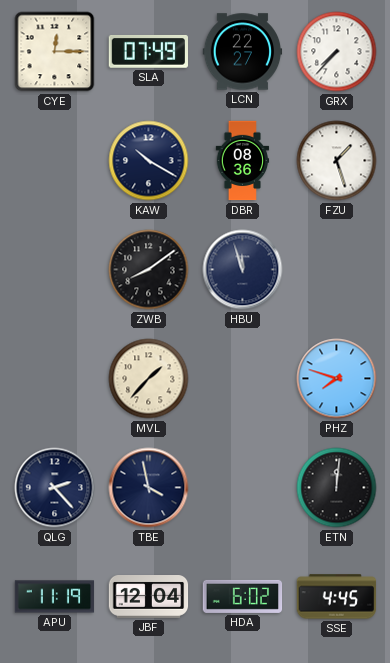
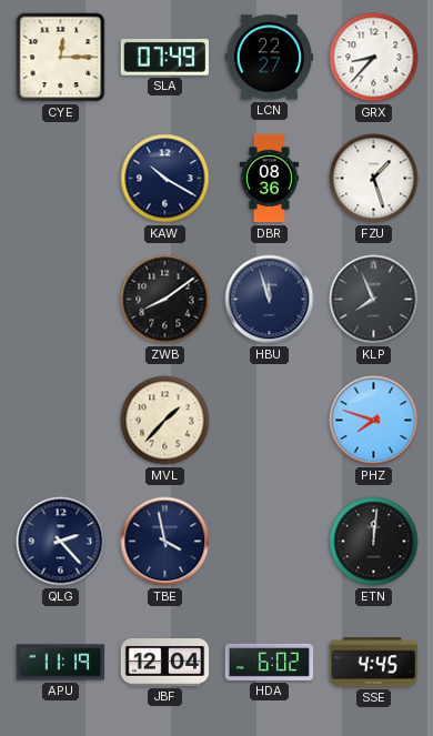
GRX: 7:37 -> 8:37
KLP: none -> 7:56
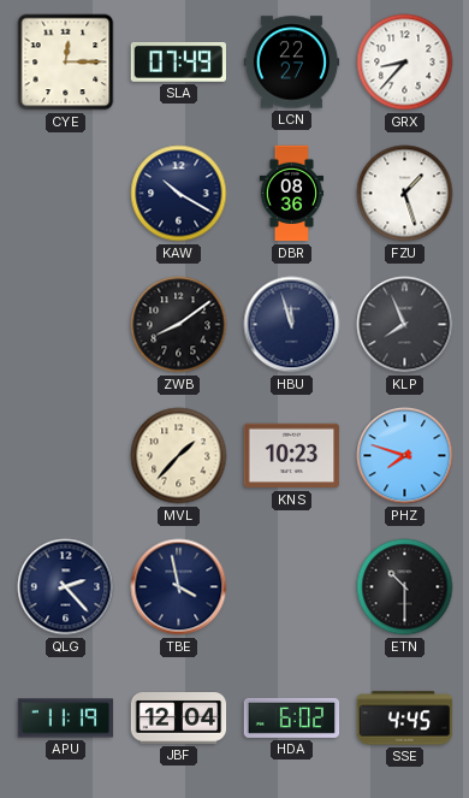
KNS: none -> 10:23
ETN: 12:01 -> 10:30
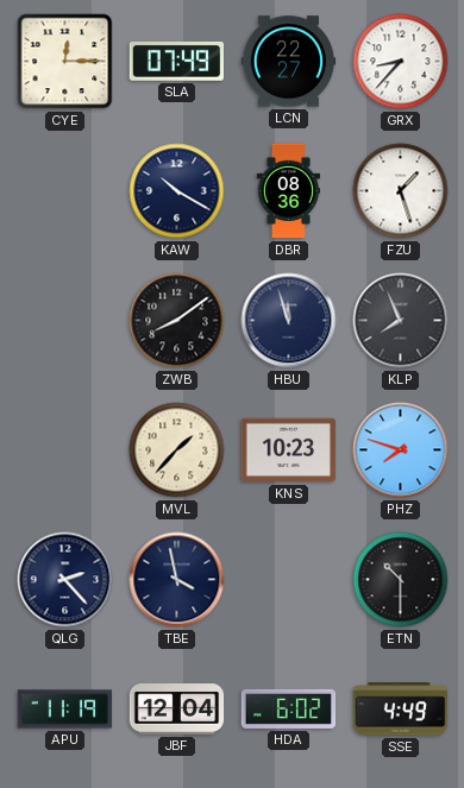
SSE: 4:45 -> 4:49
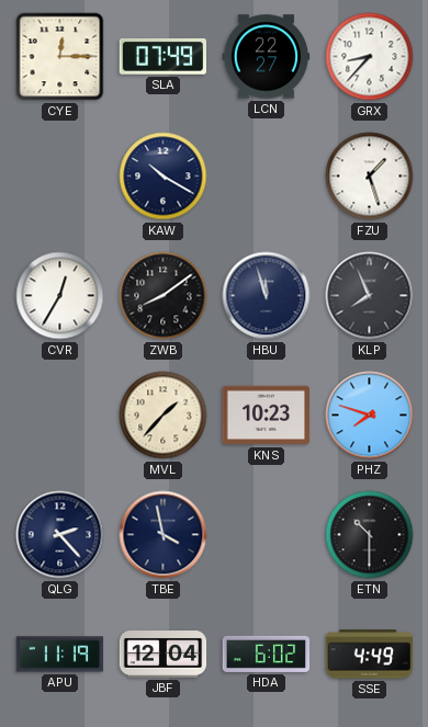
DBR: 08:36 -> none
CVR: none -> 12:35
